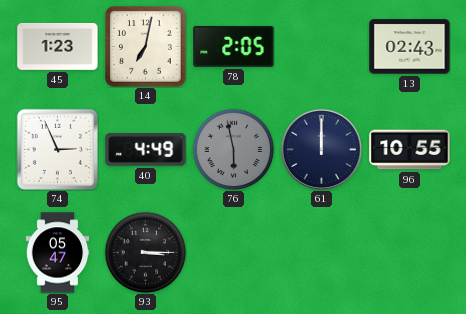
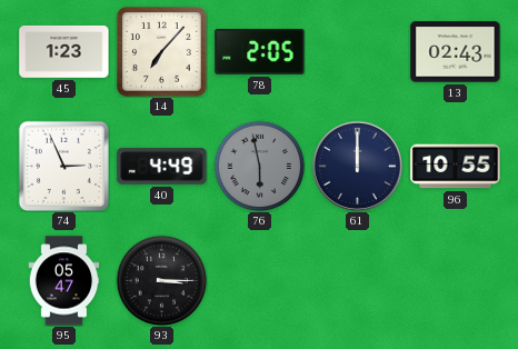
14: 7:02 -> 7:07
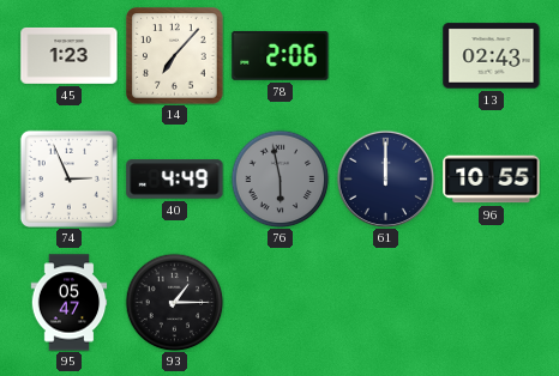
78: 2:05 -> 2:06
93: 3:15 -> 1:15
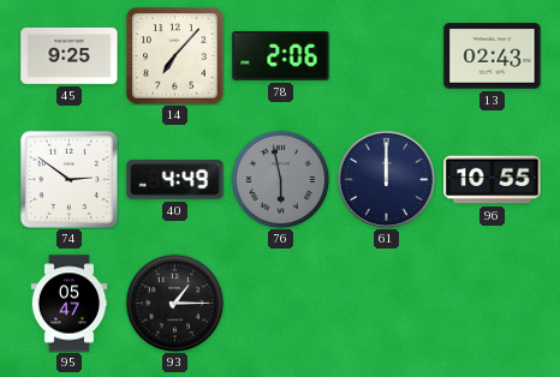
45: 1:23 -> 9:25
74: 2:56 -> 2:51
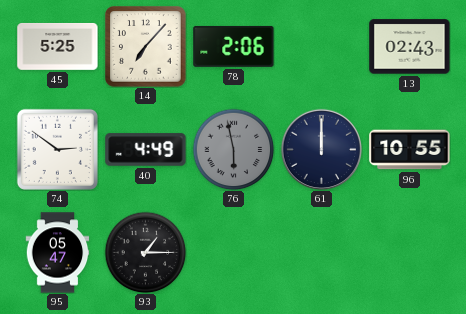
45: 9:25 -> 5:25
